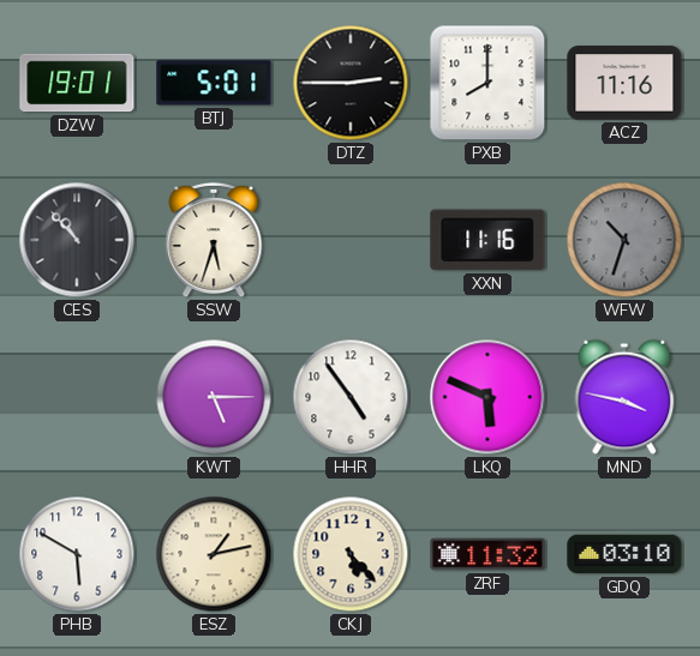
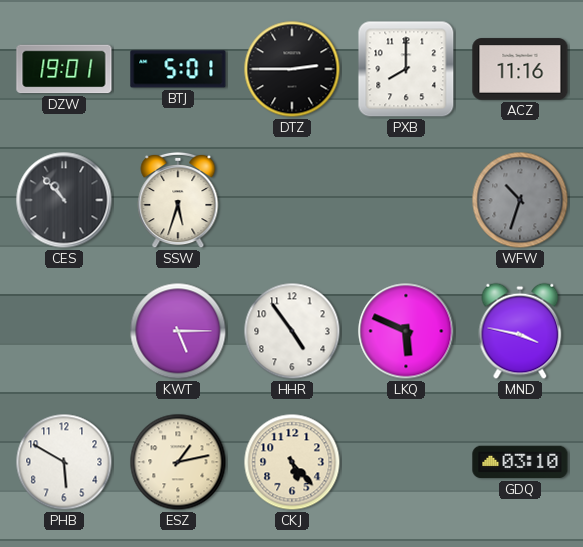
XXN: 11:16 -> none
ZRF: 11:32 -> none
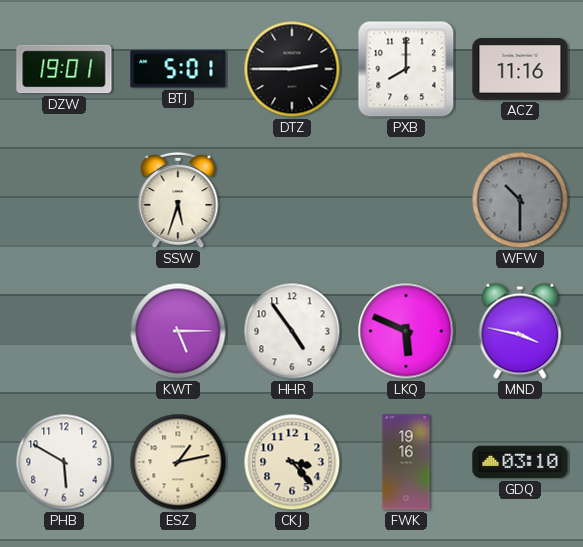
CES: 10:53 -> none
WFW: 10:33 -> 10:30
CKJ: 5:23 -> 3:23
FWK: none -> 19:16
